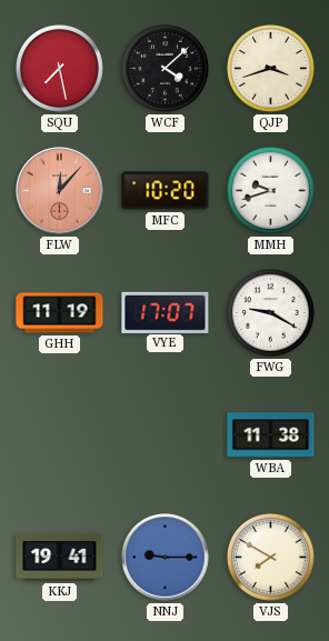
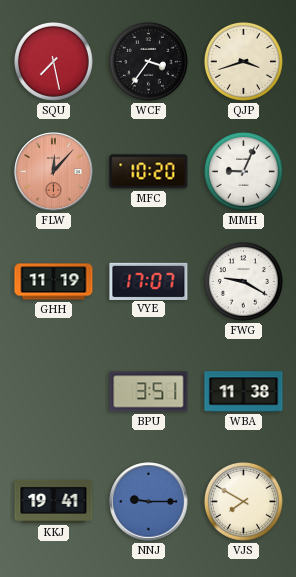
WCF: 4:08 -> 3:36
MMH: 9:42 -> 9:04
BPU: none -> 3:51
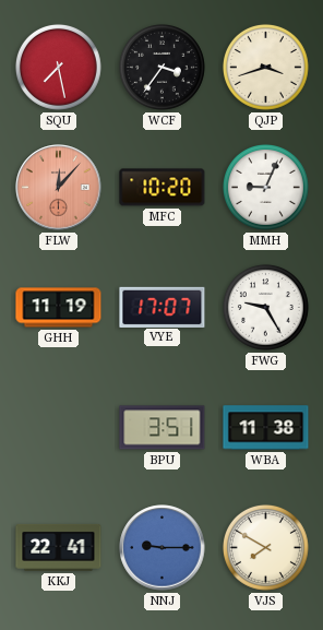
FWG: 9:20 -> 9:25
KKJ: 19:41 -> 22:41
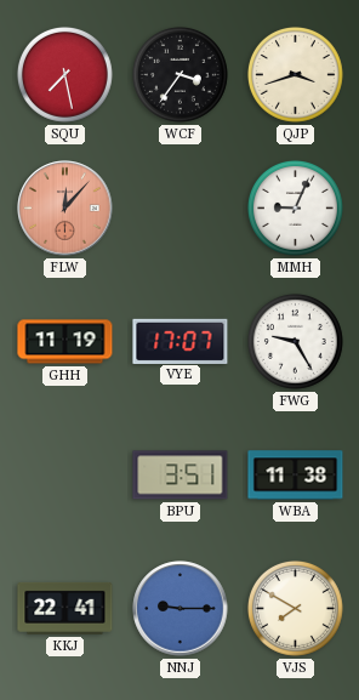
MFC: 10:20 -> none
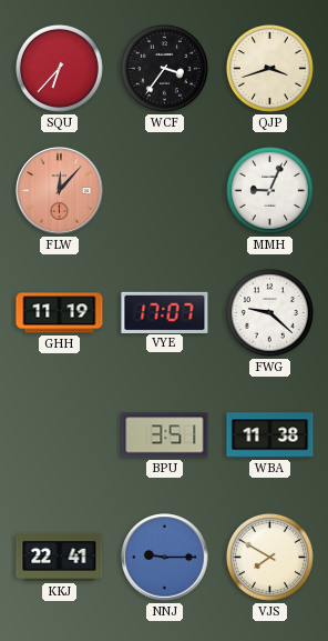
SQU: 7:28 -> 6:37
FWG: 9:25 -> 9:22
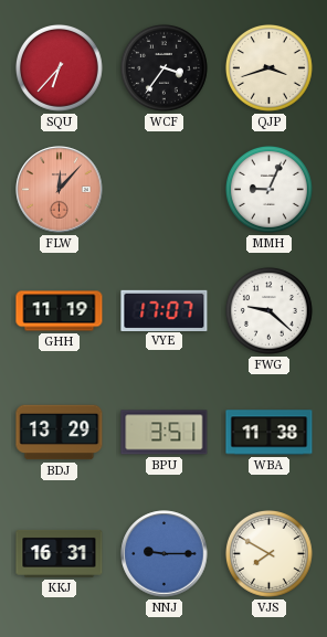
BDJ: none -> 13:29
KKJ: 22:41 -> 16:31
